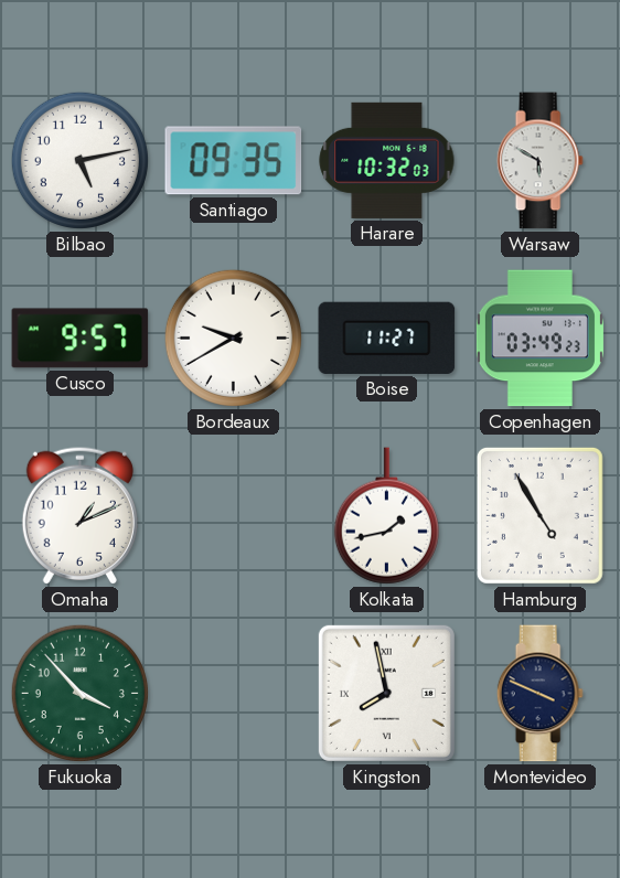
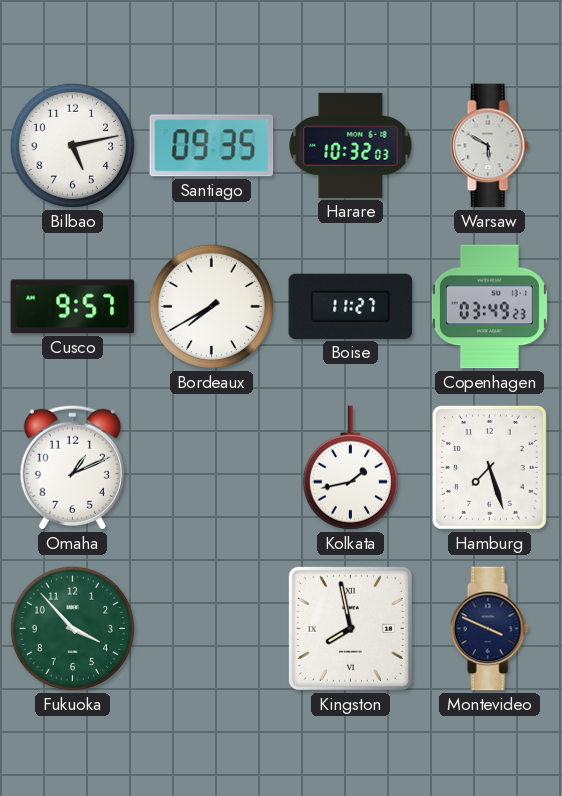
Bordeaux: 9:40 -> 7:40
Hamburg: 4:55 -> 7:27
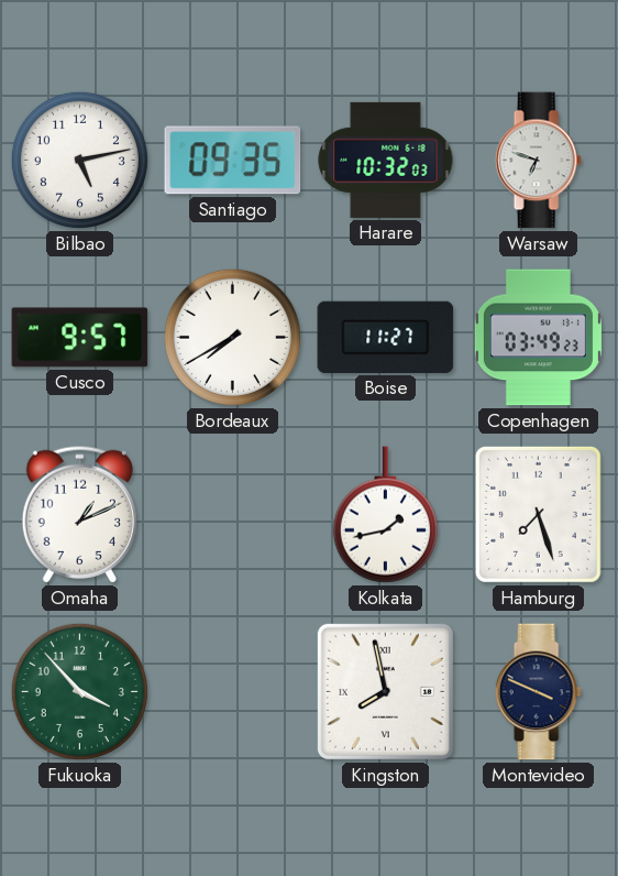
Warsaw: 5:50 -> 6:48
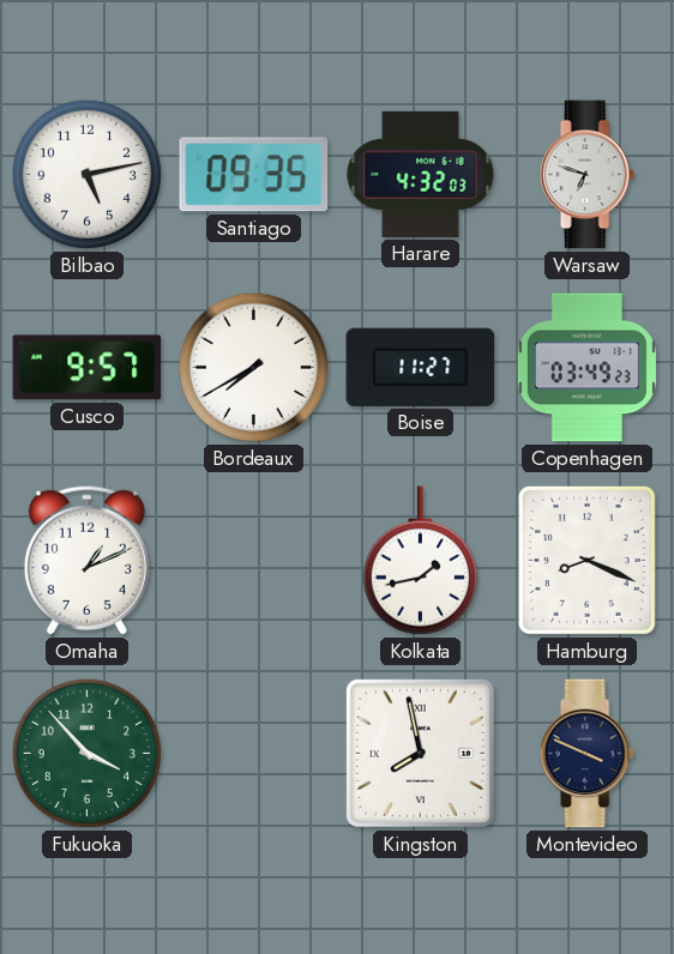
Harare: 10:32 -> 4:32
Hamburg: 7:27 -> 8:19
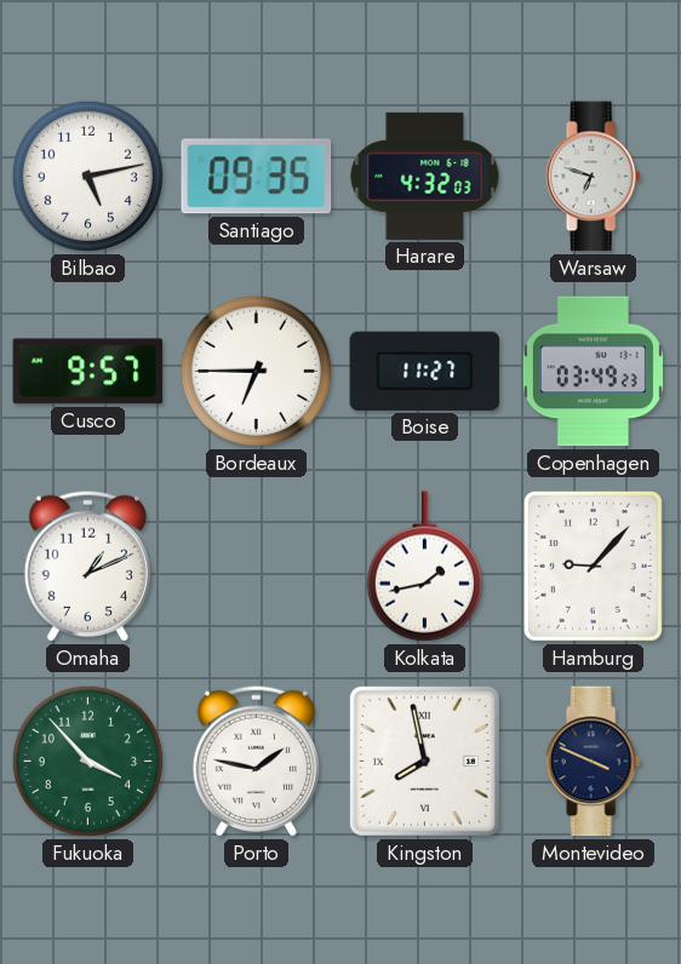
Bordeaux: 7:40 -> 6:45
Hamburg: 8:19 -> 9:07
Porto: none -> 1:47
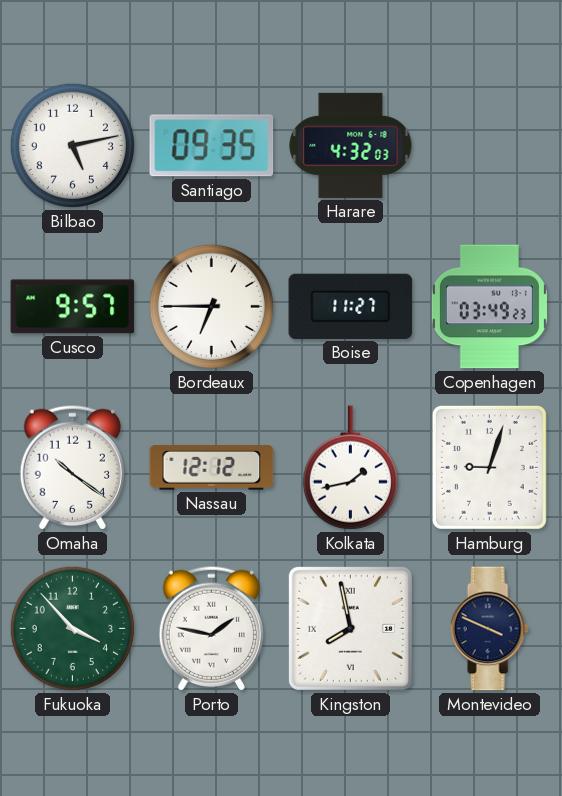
Warsaw: 6:48 -> none
Omaha: 1:11 -> 10:21
Nassau: none -> 12:12
Hamburg: 9:07 -> 9:03
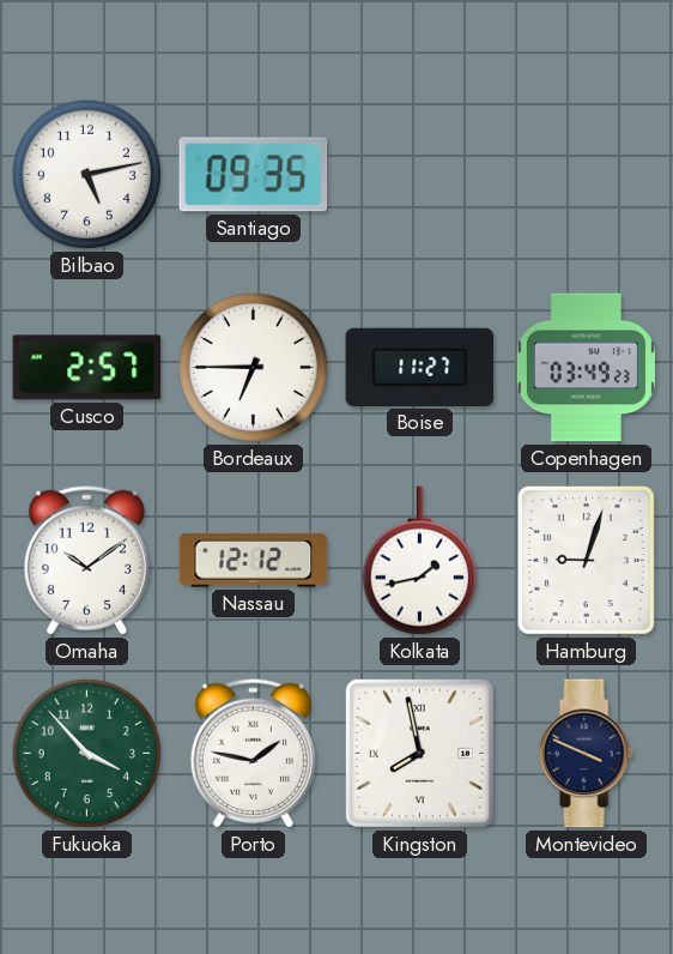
Harare: 4:32 -> none
Cusco: 9:57 -> 2:57
Omaha: 10:21 -> 10:09
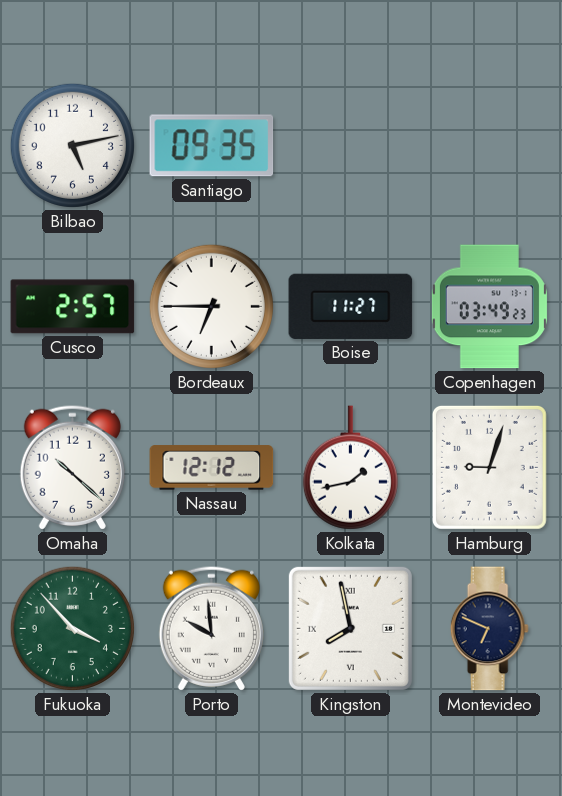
Omaha: 10:09 -> 10:22
Porto: 1:47 -> 9:59
Montevideo: 3:49 -> 6:49
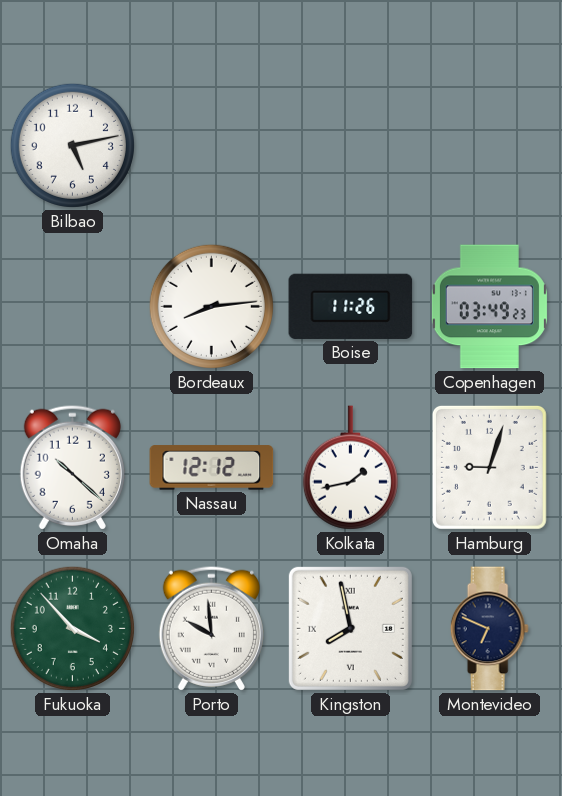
Santiago: 09:35 -> none
Cusco: 2:57 -> none
Bordeaux: 6:45 -> 8:14
Boise: 11:27 -> 11:26
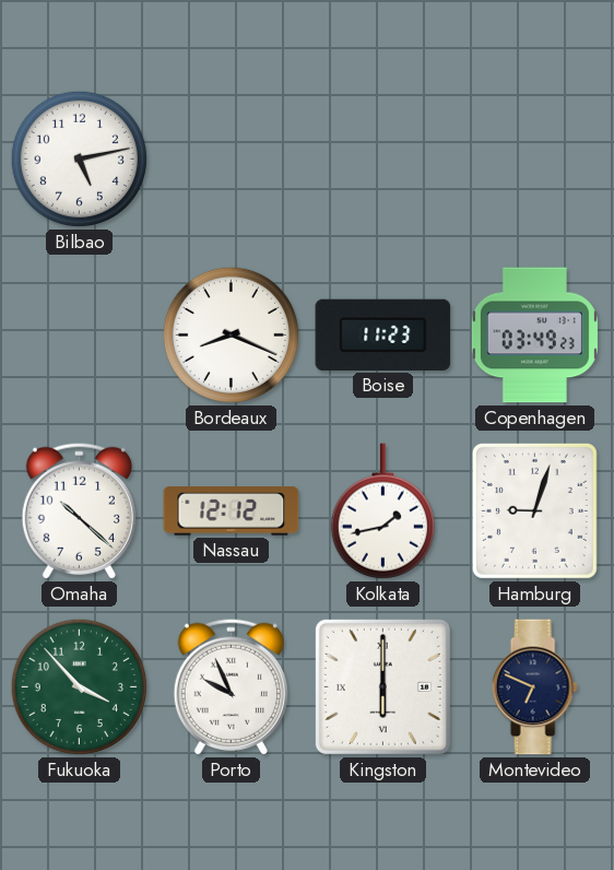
Bordeaux: 8:14 -> 8:19
Boise: 11:26 -> 11:23
Porto: 9:59 -> 9:56
Kingston: 7:58 -> 6:00
